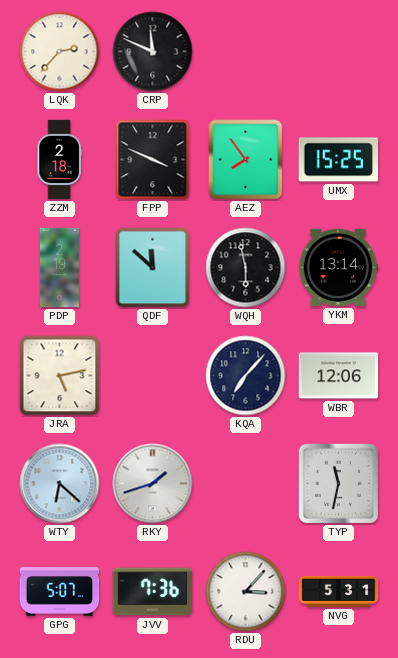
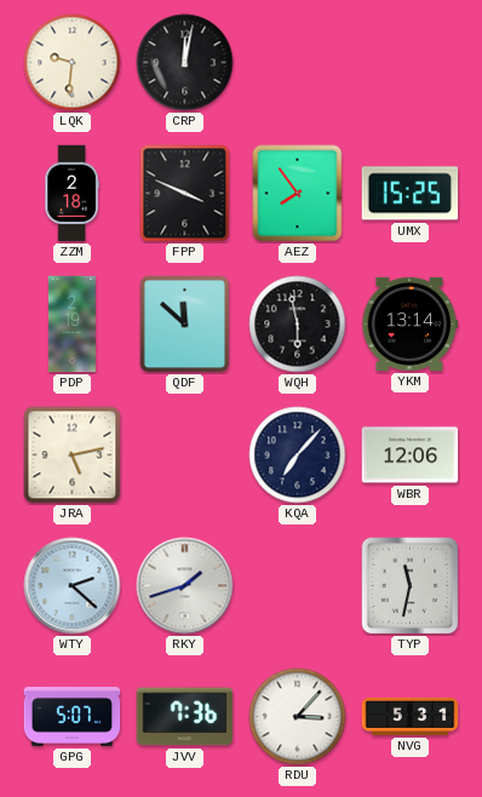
LQK: 2:37 -> 9:31
CRP: 11:49 -> 12:02
WTY: 6:22 -> 2:22
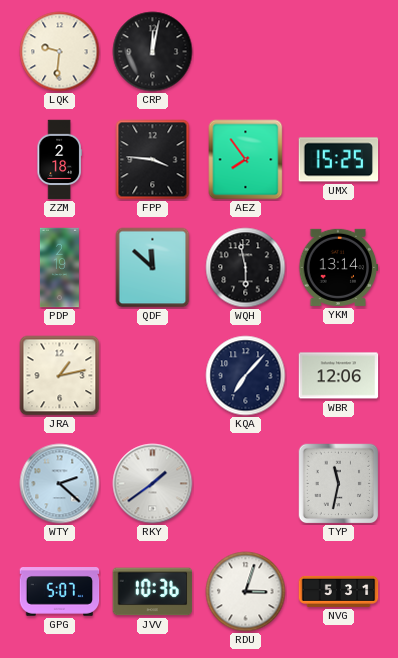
FPP: 3:49 -> 3:46
JRA: 5:13 -> 1:13
RKY: 1:42 -> 1:39
JVV: 7:36 -> 10:36
RDU: 3:07 -> 3:03
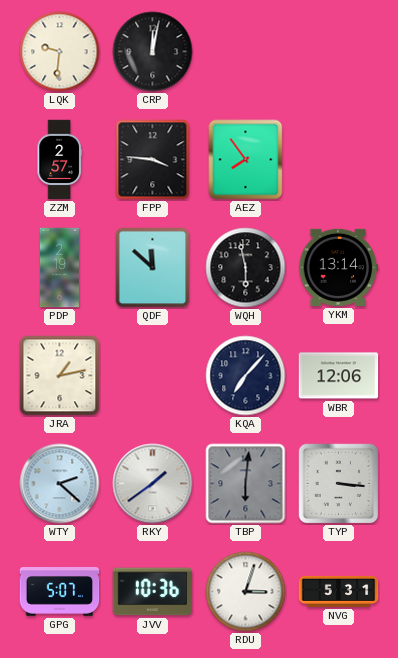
ZZM: 2:18 -> 2:57
UMX: 15:25 -> none
TBP: none -> 6:01
TYP: 11:32 -> 3:16
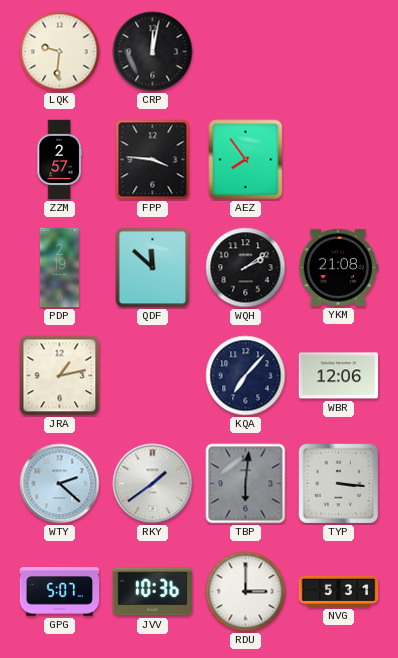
WQH: 5:58 -> 2:09
YKM: 13:14 -> 21:08
RDU: 3:03 -> 3:00
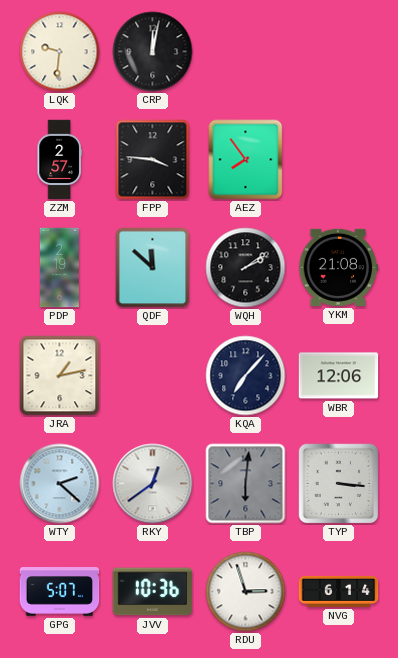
RKY: 1:39 -> 12:39
RDU: 3:00 -> 2:57
NVG: 5:31 -> 6:14
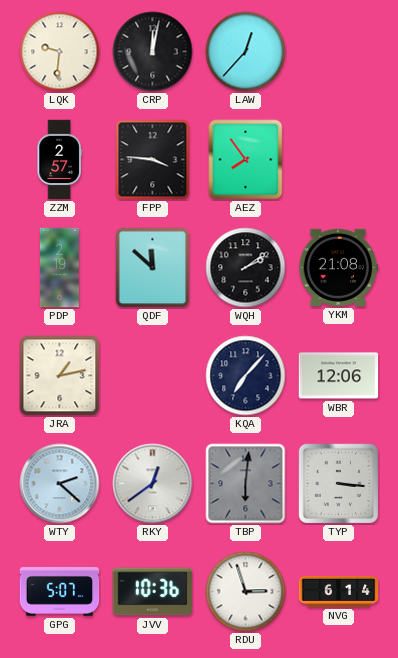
LAW: none -> 12:37
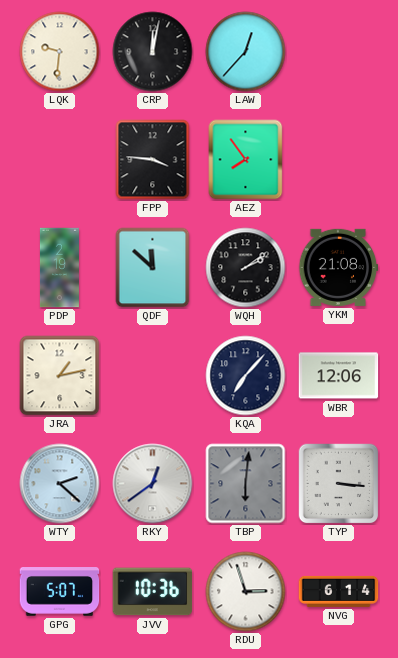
ZZM: 2:57 -> none
